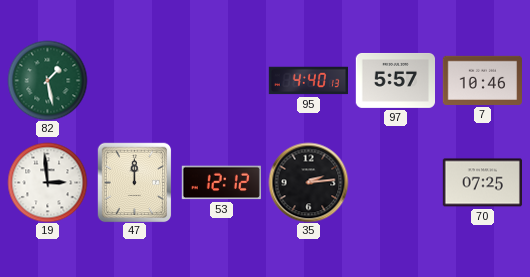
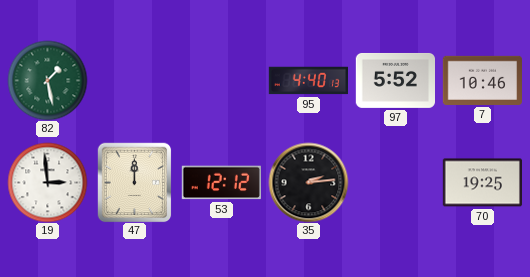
97: 5:57 -> 5:52
70: 07:25 -> 19:25
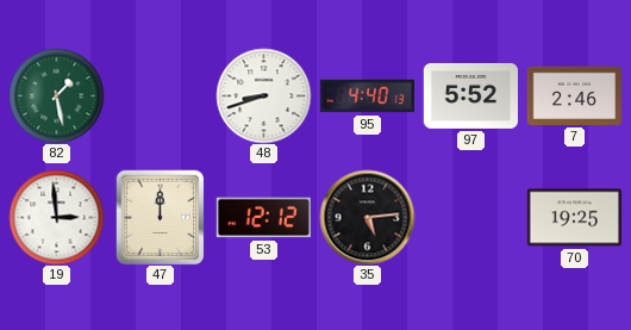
48: none -> 8:42
7: 10:46 -> 2:46
35: 2:14 -> 5:14
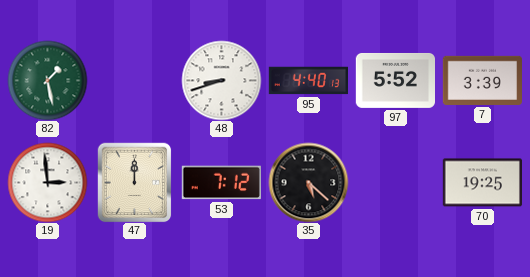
7: 2:46 -> 3:39
53: 12:12 -> 7:12
35: 5:14 -> 5:22
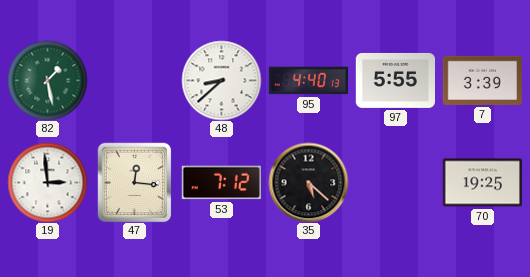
48: 8:42 -> 8:38
97: 5:52 -> 5:55
47: 12:00 -> 12:16
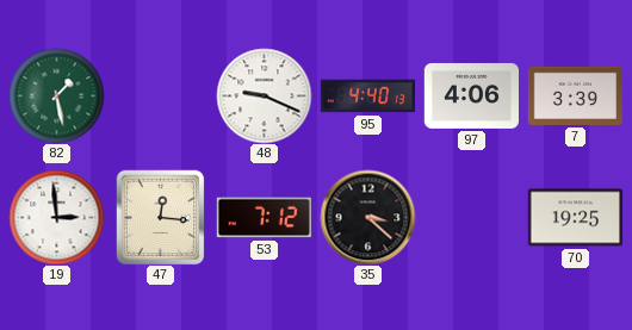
48: 8:38 -> 9:19
97: 5:55 -> 4:06
35: 5:22 -> 3:22
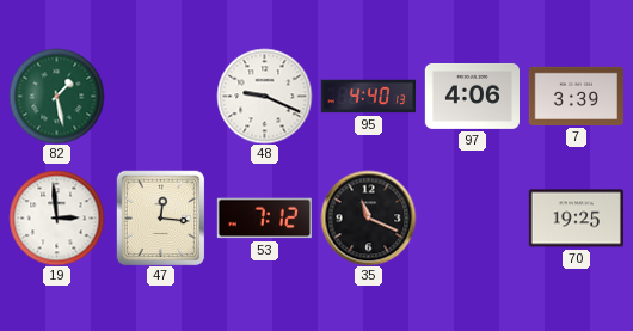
35: 3:22 -> 11:19
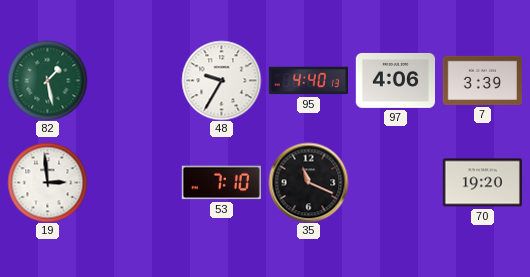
48: 9:19 -> 9:35
47: 12:16 -> none
53: 7:12 -> 7:10
70: 19:25 -> 19:20
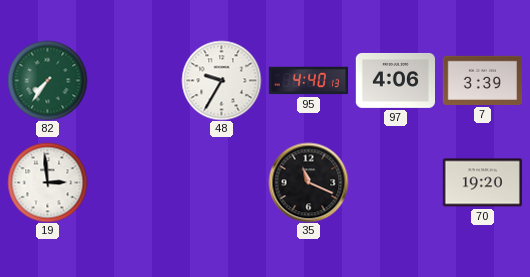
82: 1:28 -> 7:36
53: 7:10 -> none
